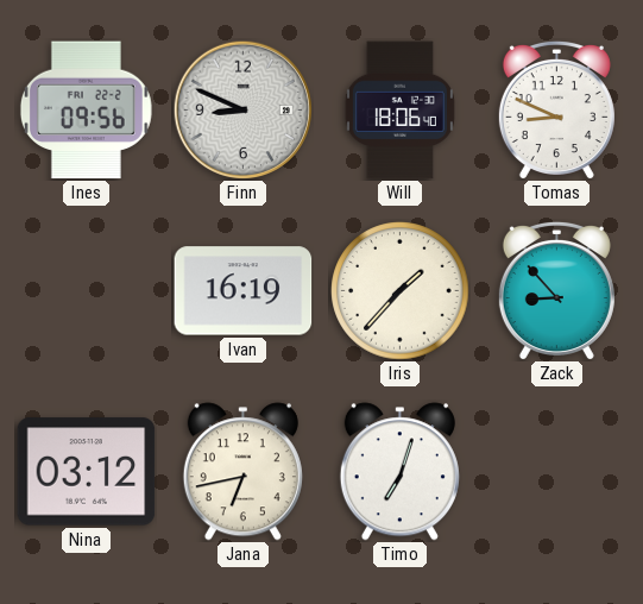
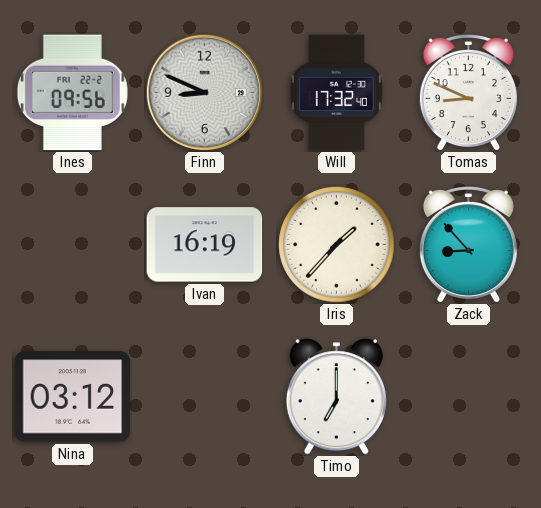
Will: 18:06 -> 17:32
Jana: 6:43 -> none
Timo: 7:03 -> 7:00
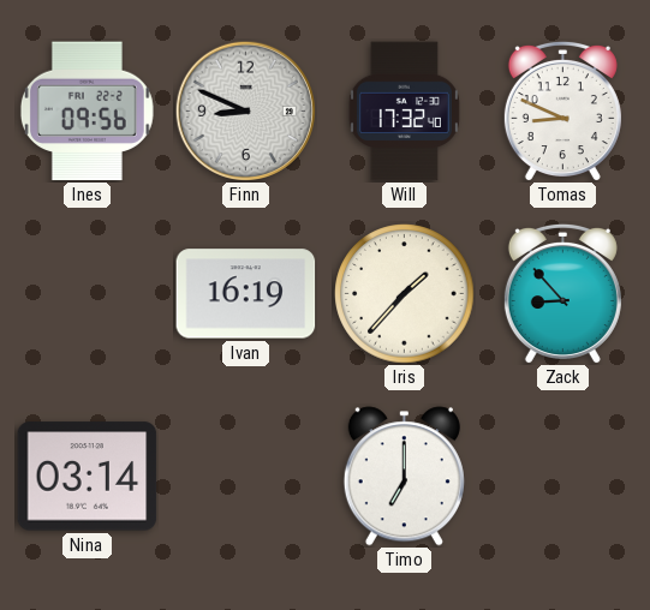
Nina: 03:12 -> 03:14
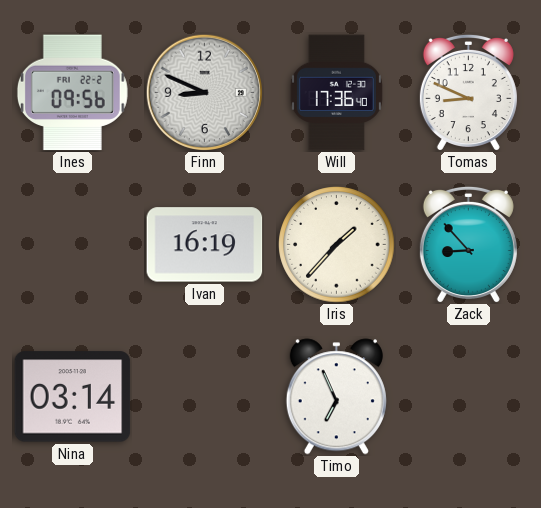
Will: 17:32 -> 17:36
Timo: 7:00 -> 6:56
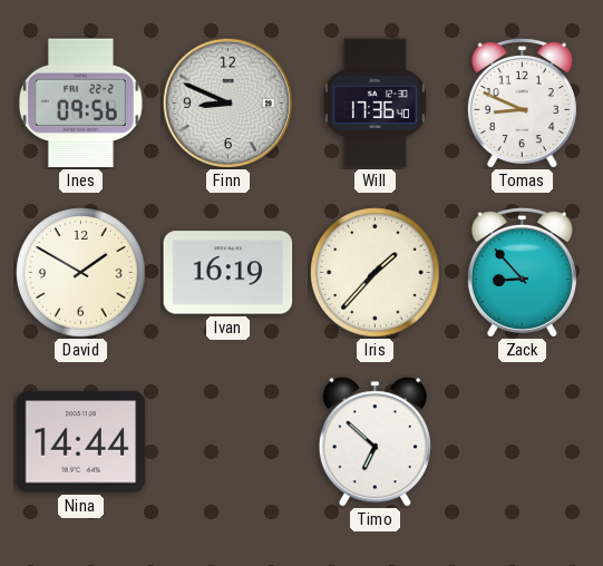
David: none -> 1:50
Nina: 03:14 -> 14:44
Timo: 6:56 -> 6:52
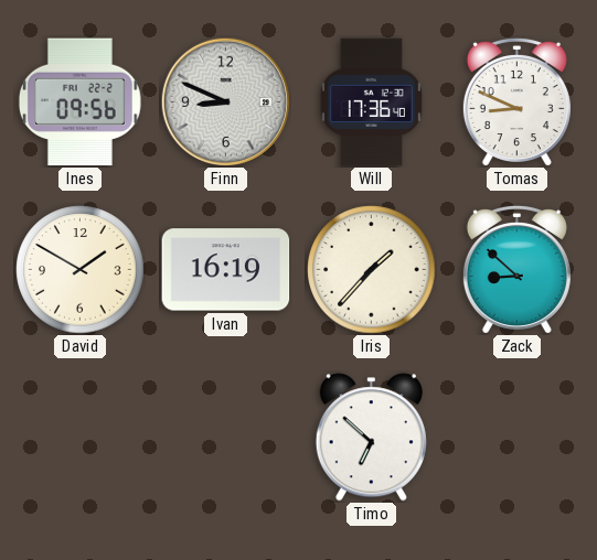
Zack: 8:53 -> 8:52
Nina: 14:44 -> none
